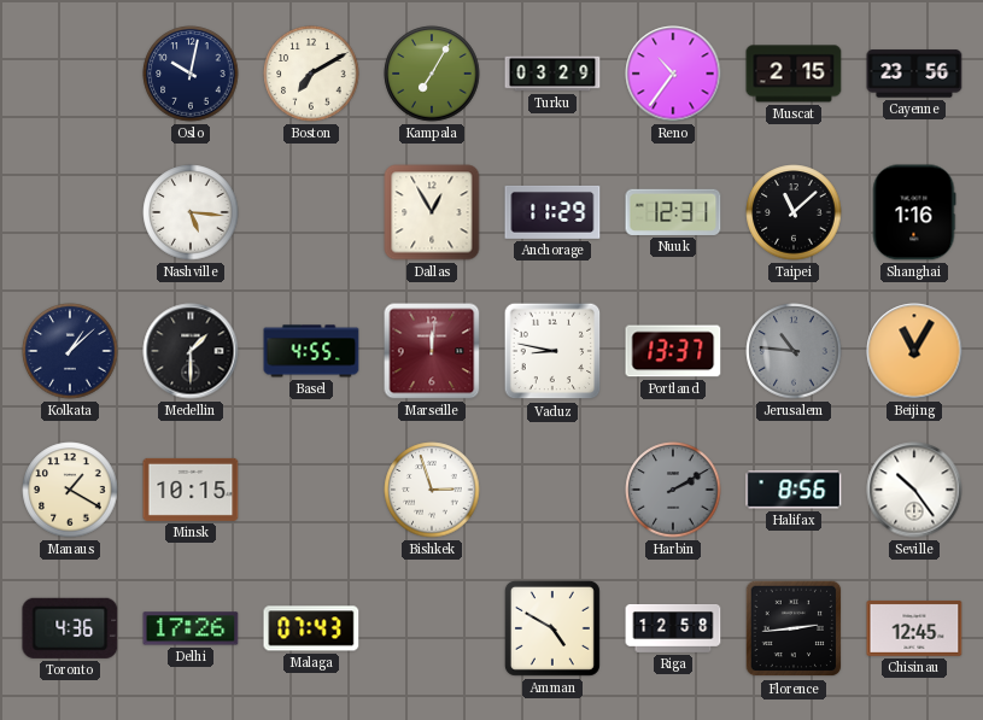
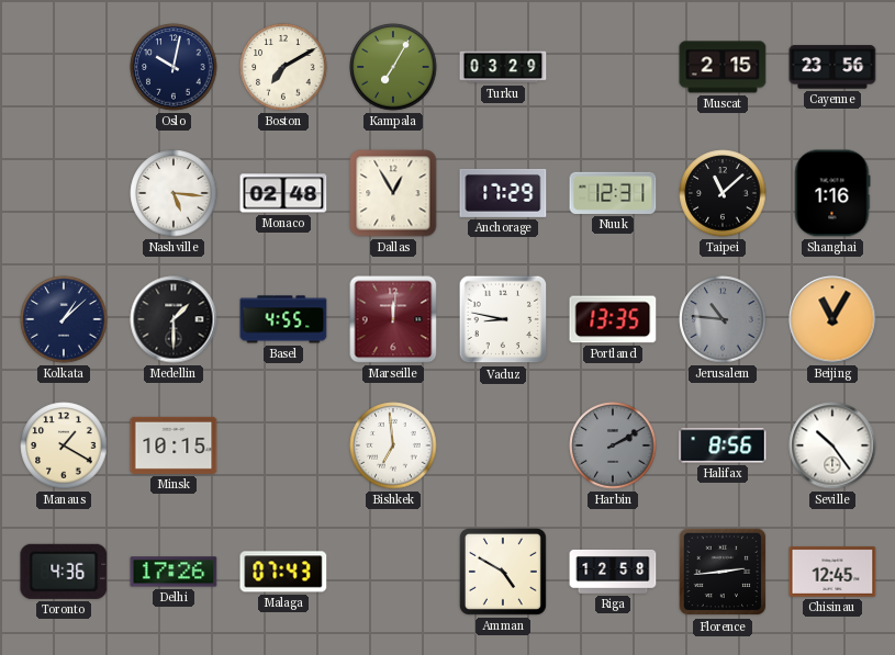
Reno: 10:36 -> none
Monaco: none -> 02:48
Anchorage: 11:29 -> 17:29
Portland: 13:37 -> 13:35
Bishkek: 2:57 -> 6:59
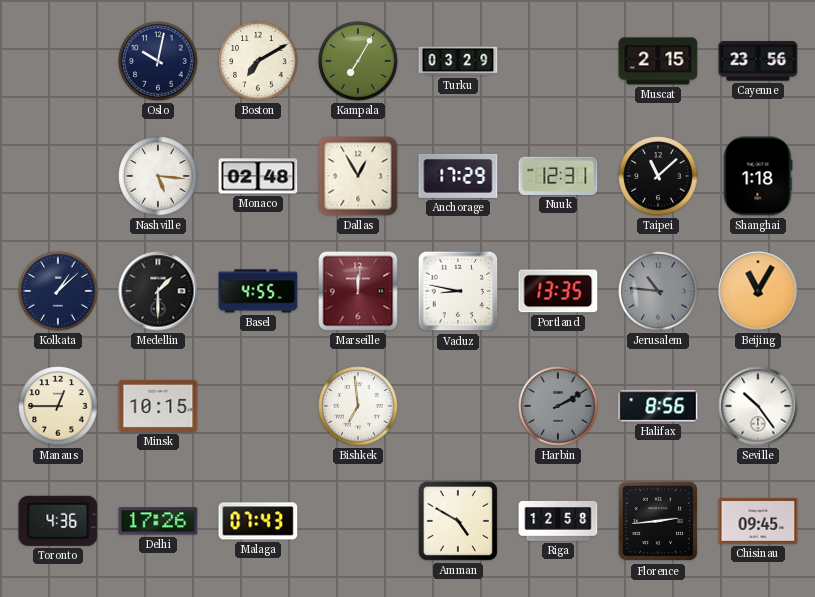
Shanghai: 1:16 -> 1:18
Manaus: 1:20 -> 12:45
Chisinau: 12:45 -> 09:45
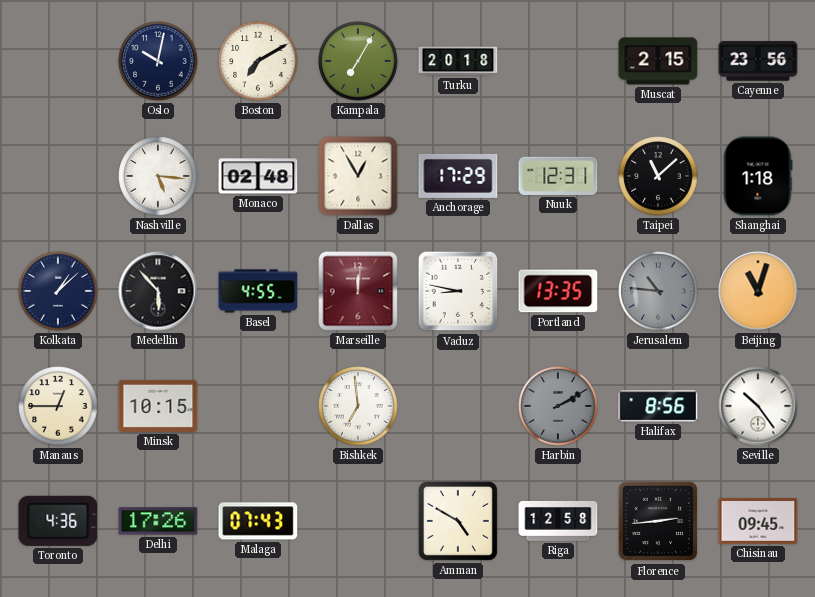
Turku: 03:29 -> 20:18
Medellin: 1:30 -> 5:53
Beijing: 11:05 -> 11:03
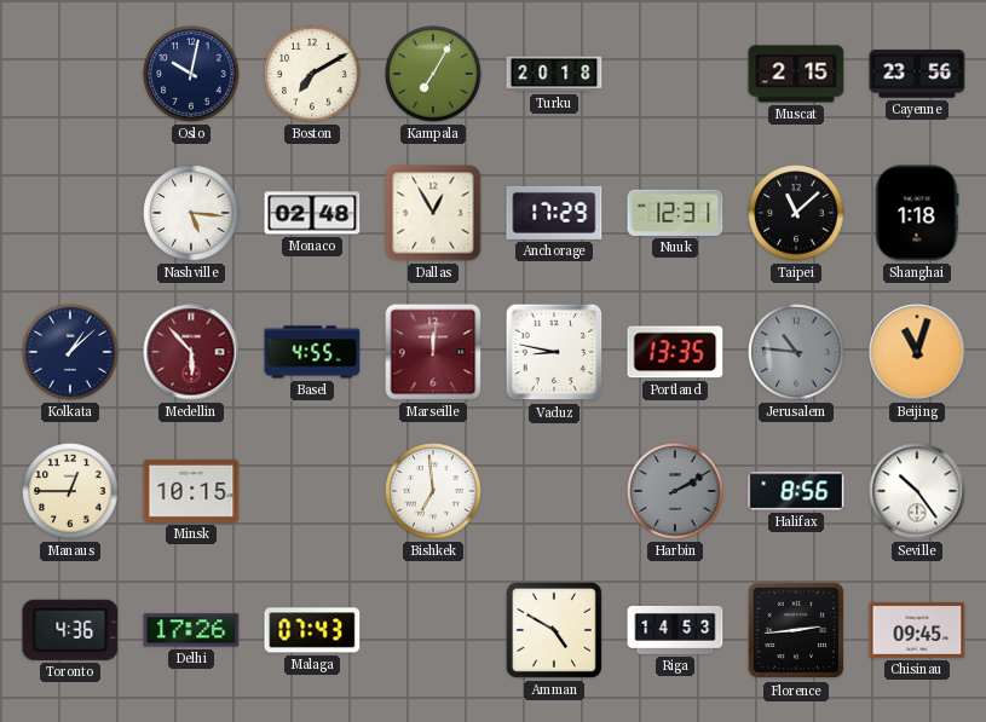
Medellin dial: black -> burgundy
Riga: 12:58 -> 14:53
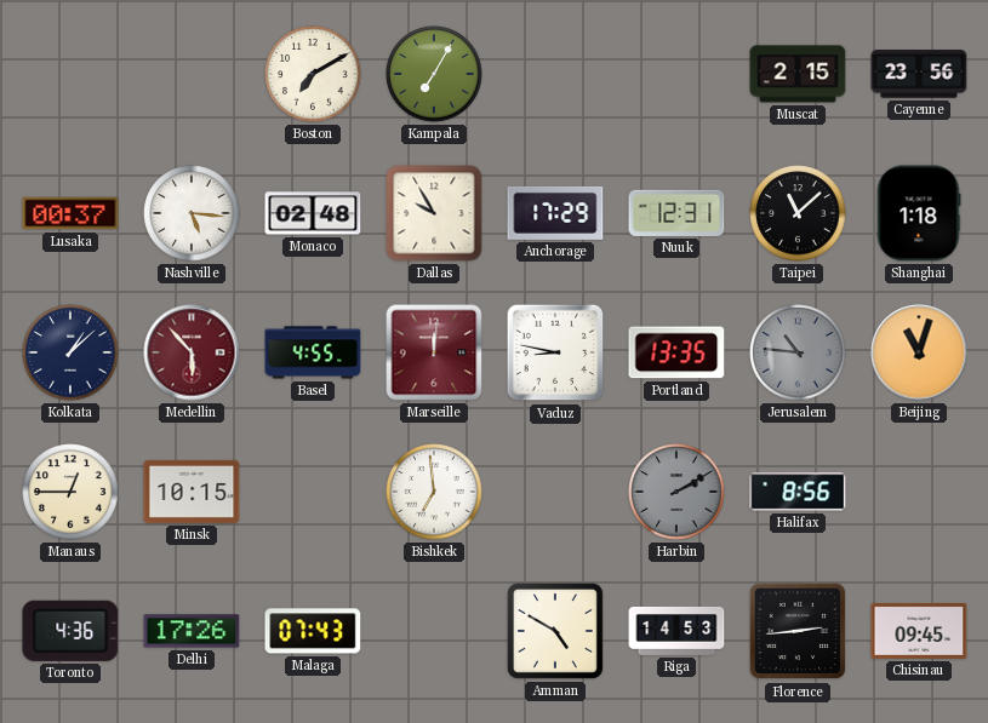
Oslo: 10:02 -> none
Turku: 20:18 -> none
Lusaka: none -> 00:37
Dallas: 12:55 -> 9:55
Seville: 10:24 -> none
